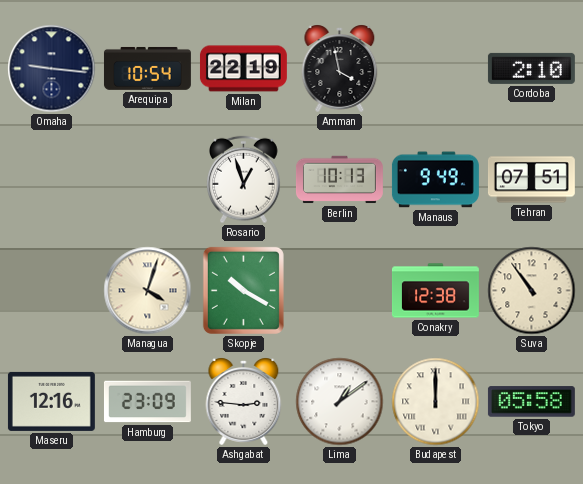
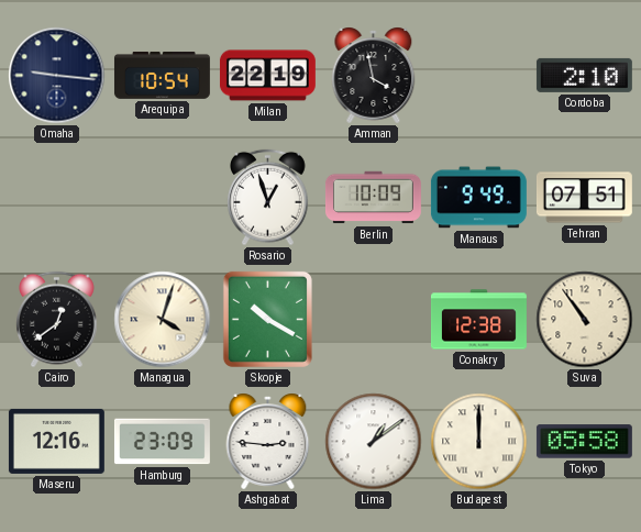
Berlin: 10:13 -> 10:09
Cairo: none -> 12:39
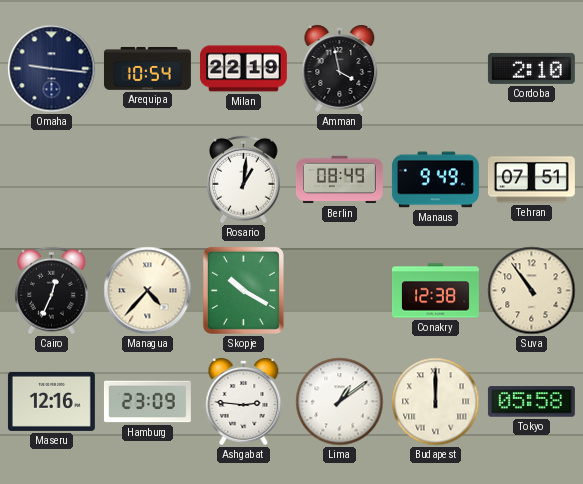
Rosario: 12:57 -> 1:01
Berlin: 10:09 -> 08:49
Cairo: 12:39 -> 12:34
Managua: 4:03 -> 4:37
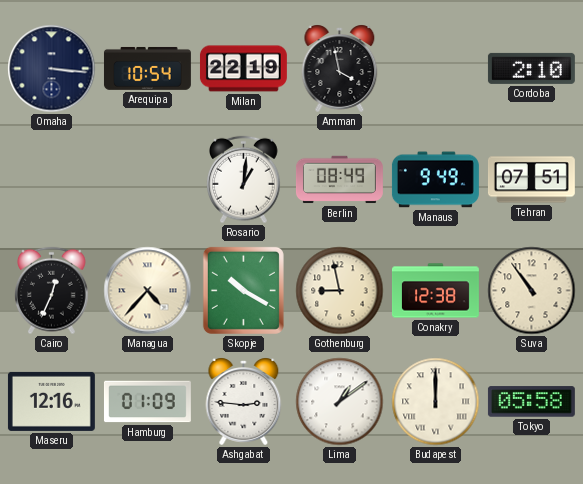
Omaha: 9:16 -> 3:16
Gothenburg: none -> 8:58
Hamburg: 23:09 -> 01:09
